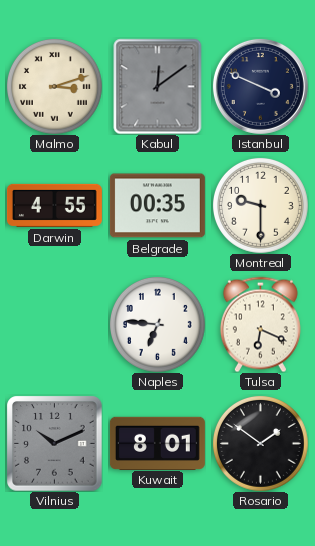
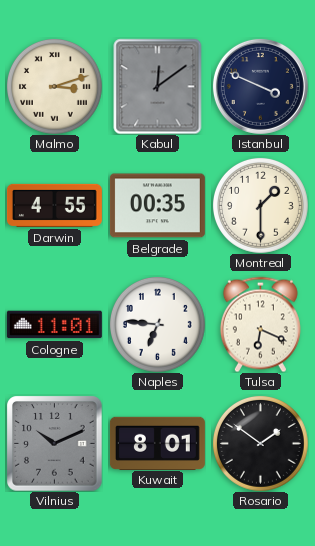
Montreal: 9:30 -> 1:30
Cologne: none -> 11:01
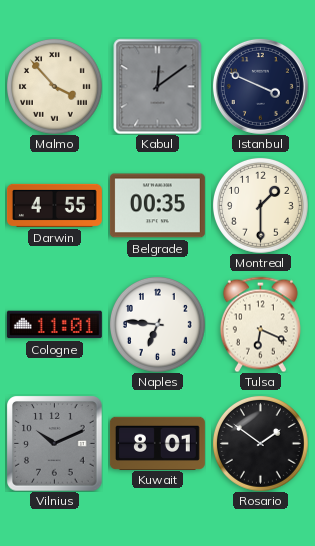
Malmo: 3:12 -> 3:53
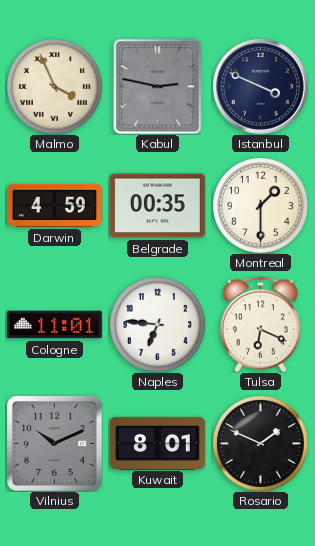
Malmo: 3:53 -> 3:56
Kabul: 12:09 -> 2:47
Darwin: 4:55 -> 4:59
Rosario: 1:51 -> 1:49
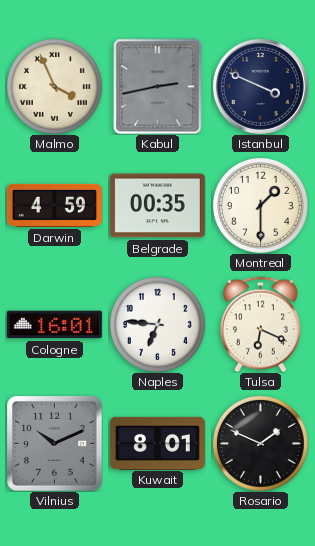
Kabul: 2:47 -> 2:43
Cologne: 11:01 -> 16:01
